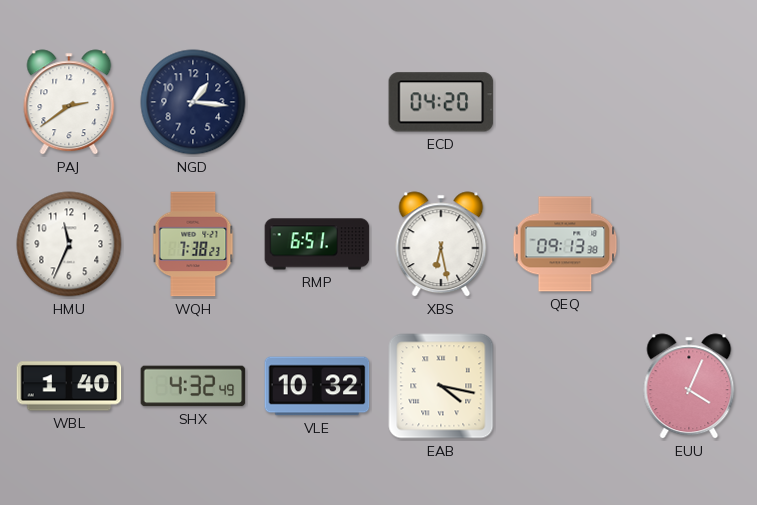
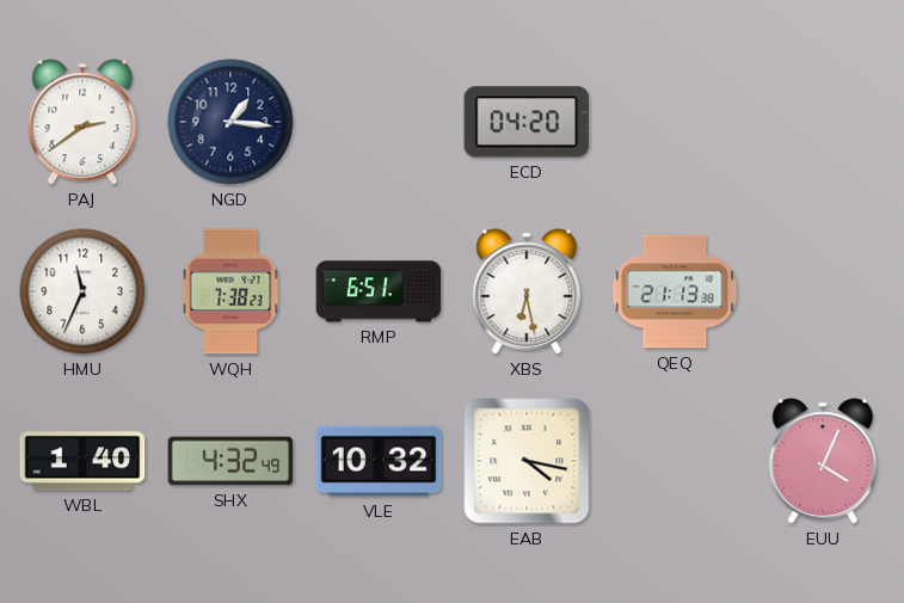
QEQ: 09:13 -> 21:13
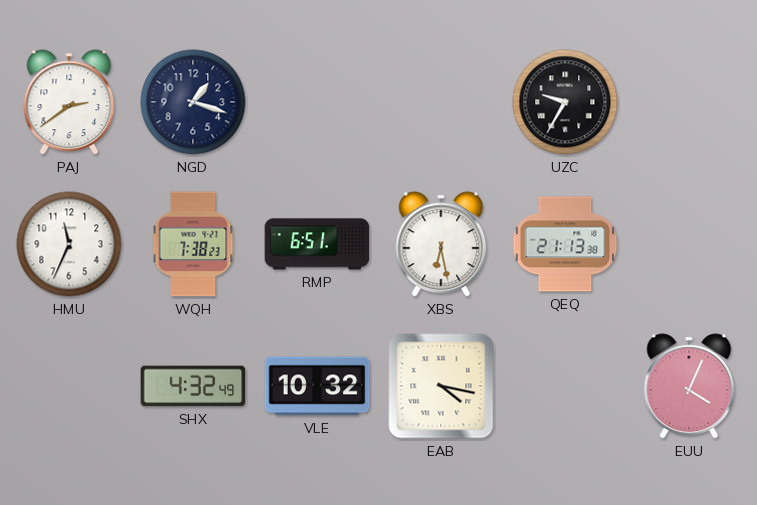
NGD: 1:16 -> 1:18
ECD: 04:20 -> none
UZC: none -> 9:35
WBL: 1:40 -> none
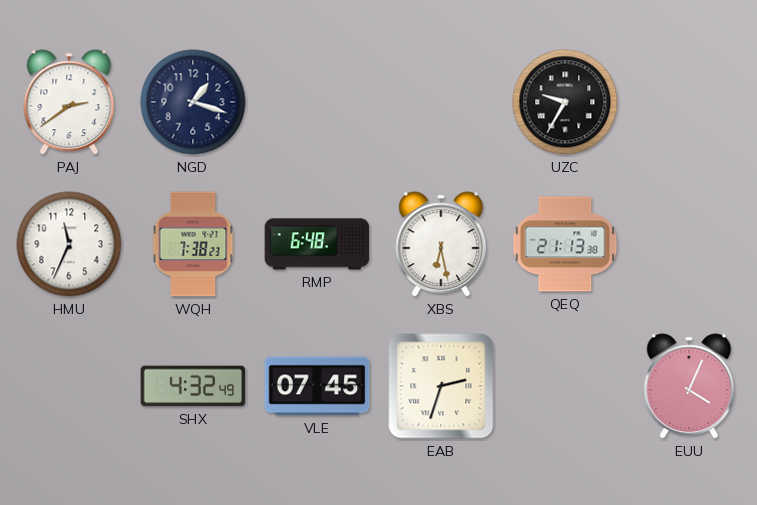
RMP: 6:51 -> 6:48
VLE: 10:32 -> 07:45
EAB: 4:17 -> 2:33
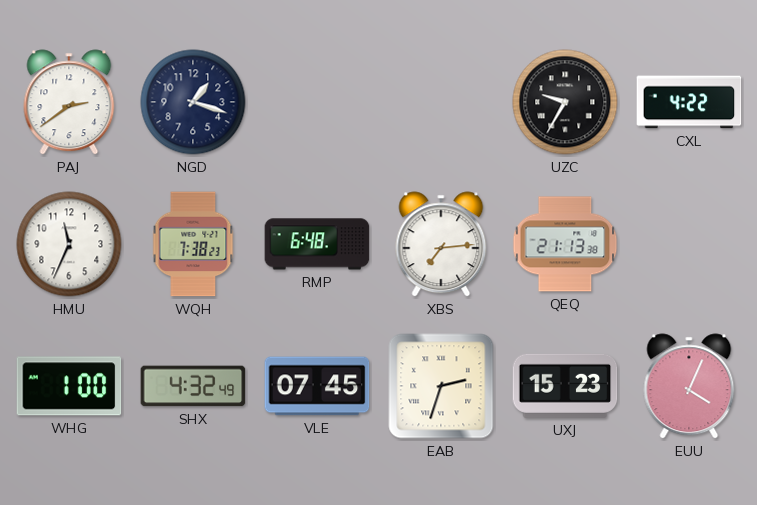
CXL: none -> 4:22
XBS: 6:28 -> 7:14
WHG: none -> 1:00
UXJ: none -> 15:23
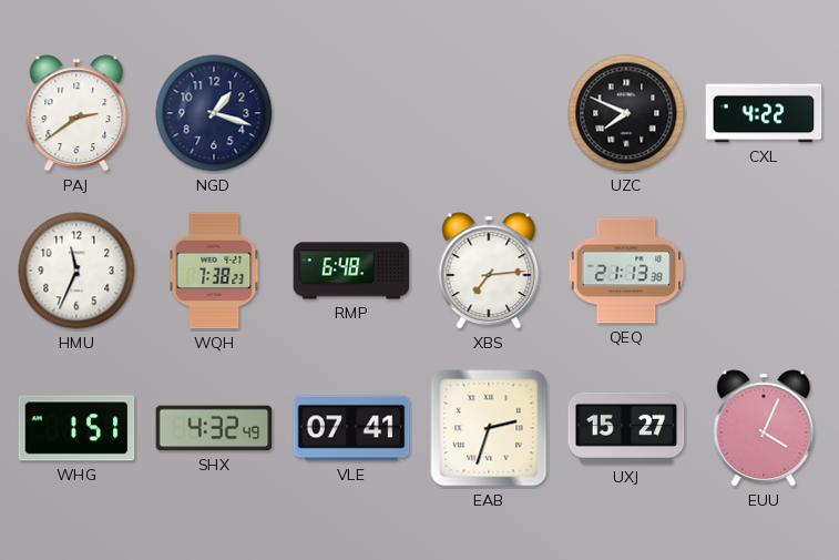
UZC: 9:35 -> 7:49
WHG: 1:00 -> 1:51
VLE: 07:45 -> 07:41
UXJ: 15:23 -> 15:27
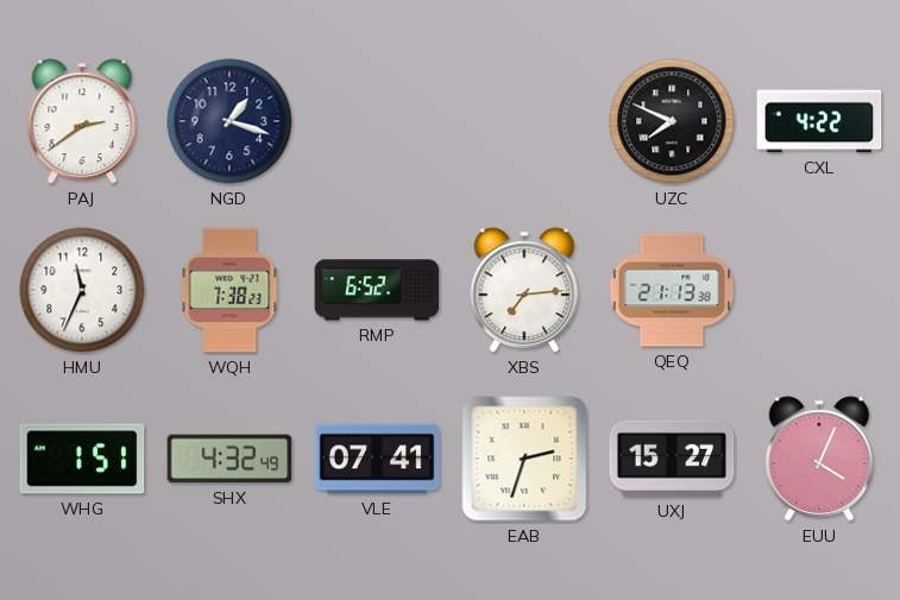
RMP: 6:48 -> 6:52
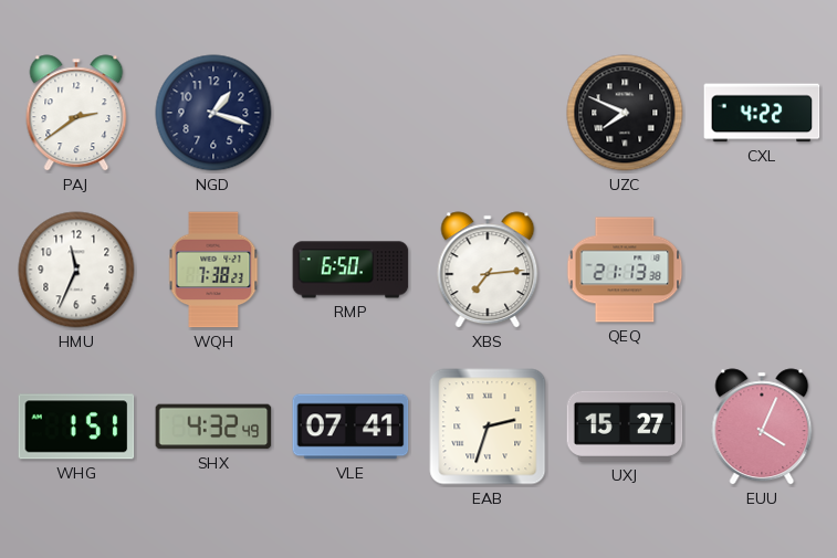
RMP: 6:52 -> 6:50
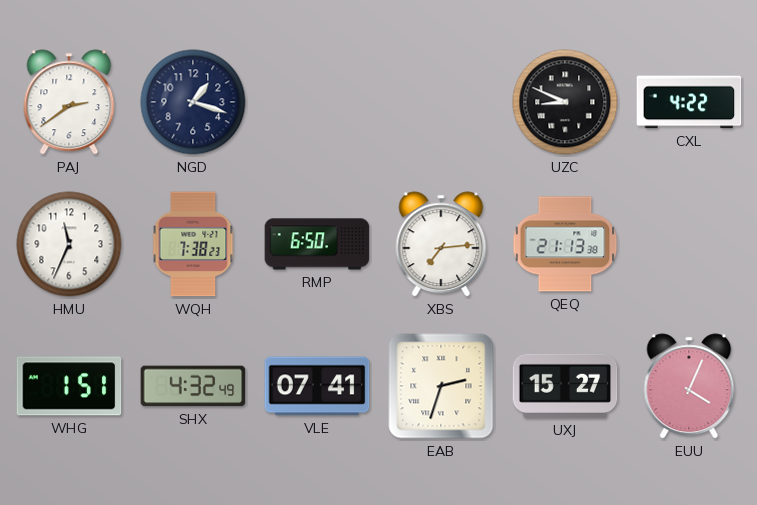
UZC: 7:49 -> 8:49
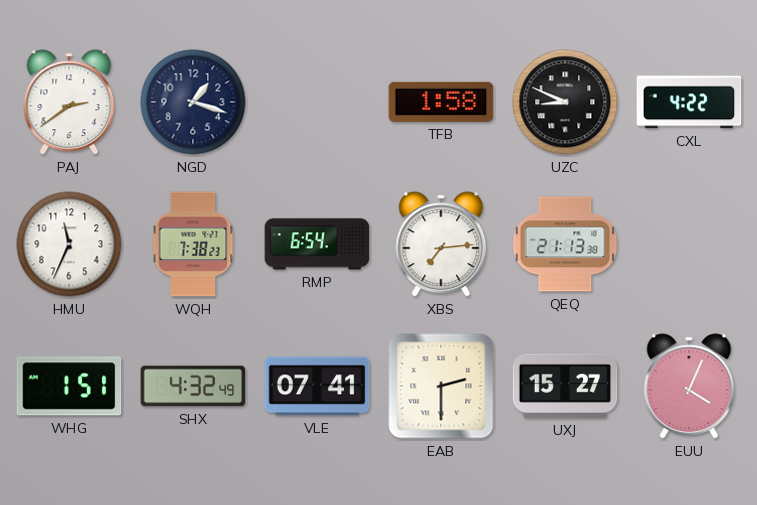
TFB: none -> 1:58
RMP: 6:50 -> 6:54
EAB: 2:33 -> 2:30
